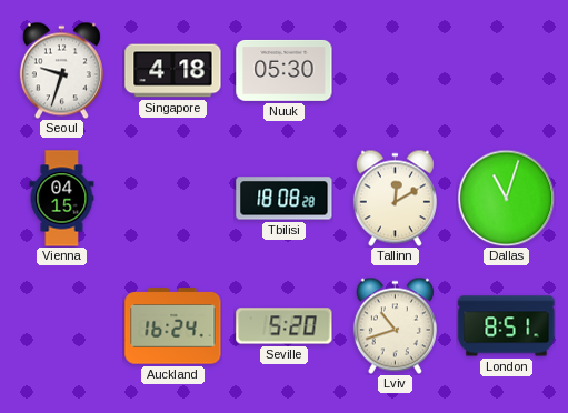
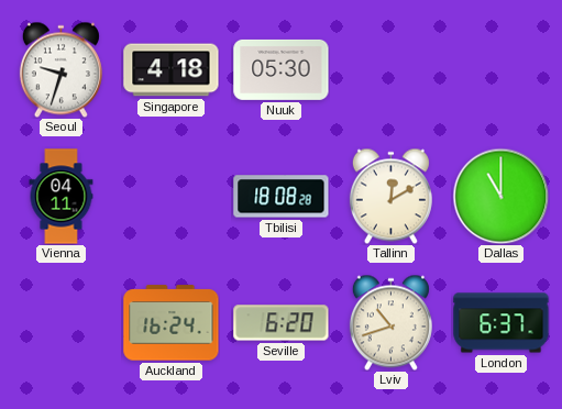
Vienna: 04:15 -> 04:11
Dallas: 11:03 -> 11:00
Seville: 5:20 -> 6:20
London: 8:51 -> 6:37
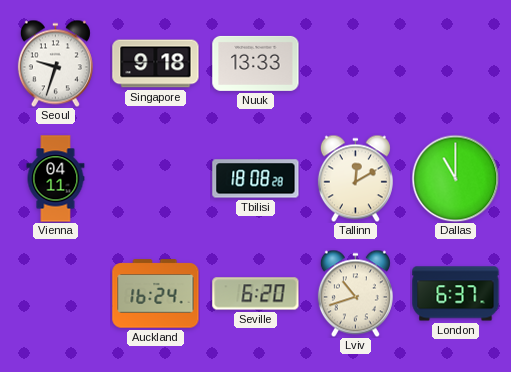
Singapore: 4:18 -> 9:18
Nuuk: 05:30 -> 13:33
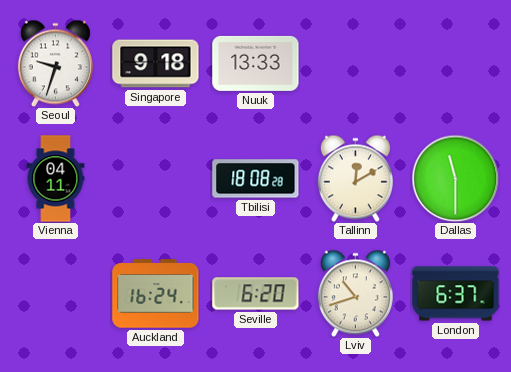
Dallas: 11:00 -> 11:30
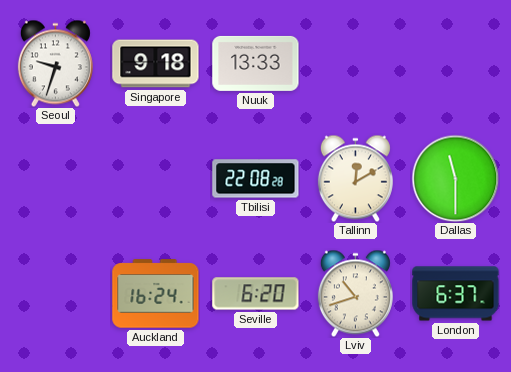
Vienna: 04:11 -> none
Tbilisi: 18:08 -> 22:08
